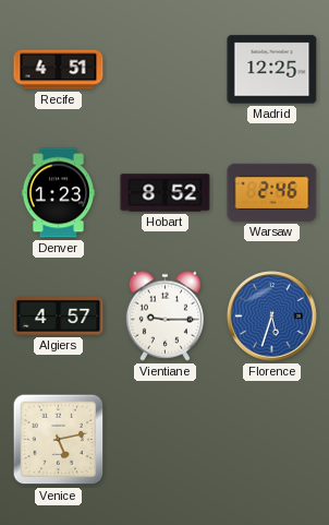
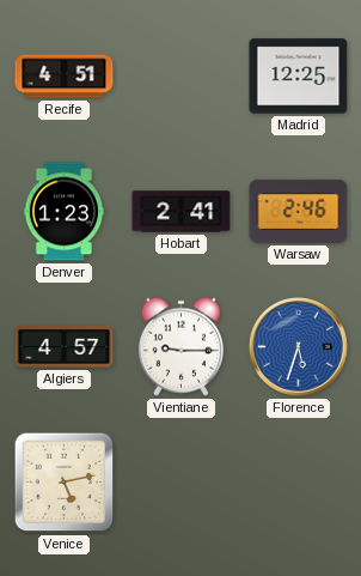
Hobart: 8:52 -> 2:41
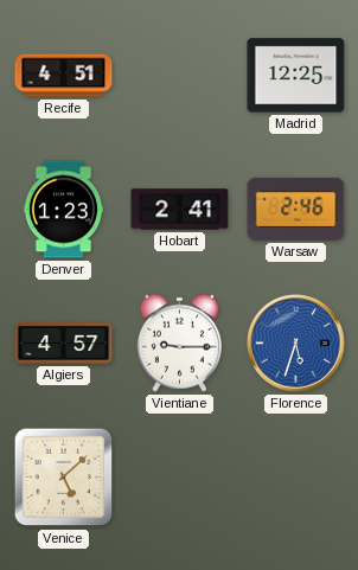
Venice: 5:13 -> 5:08
